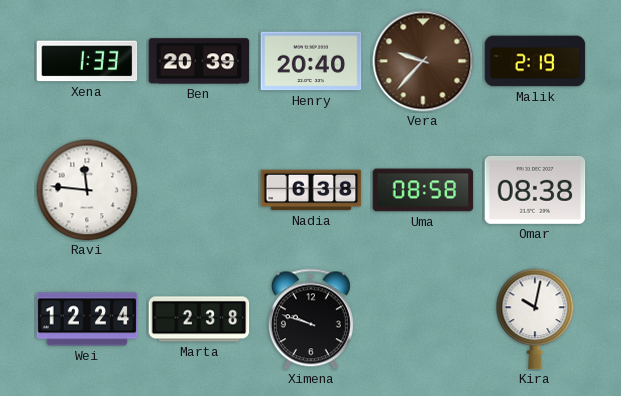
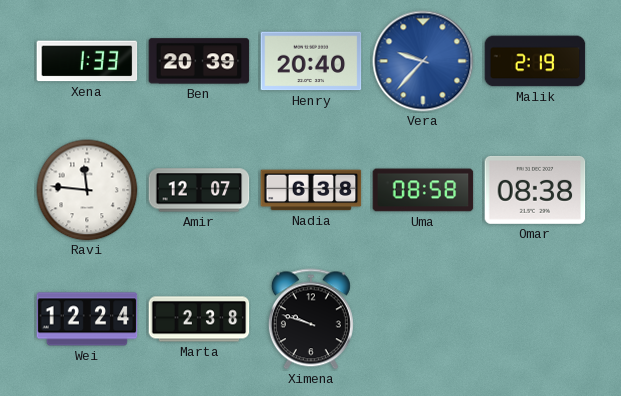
Vera dial: brown -> blue
Amir: none -> 12:07
Kira: 10:02 -> none
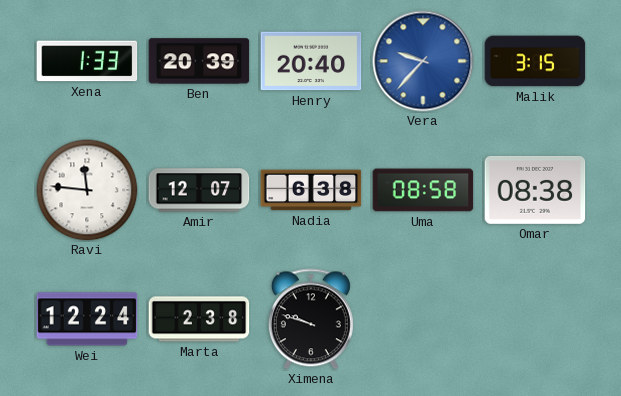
Malik: 2:19 -> 3:15
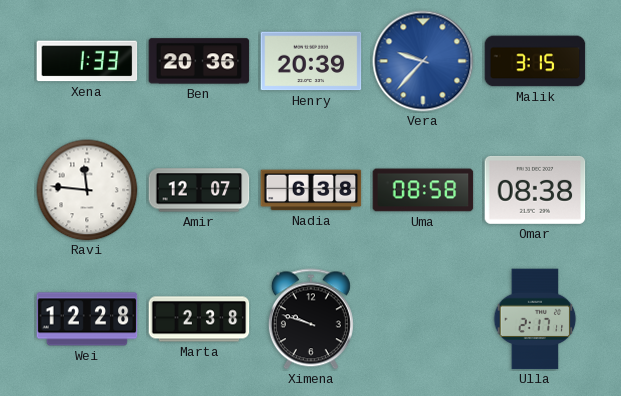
Ben: 20:39 -> 20:36
Henry: 20:40 -> 20:39
Wei: 12:24 -> 12:28
Ulla: none -> 2:17
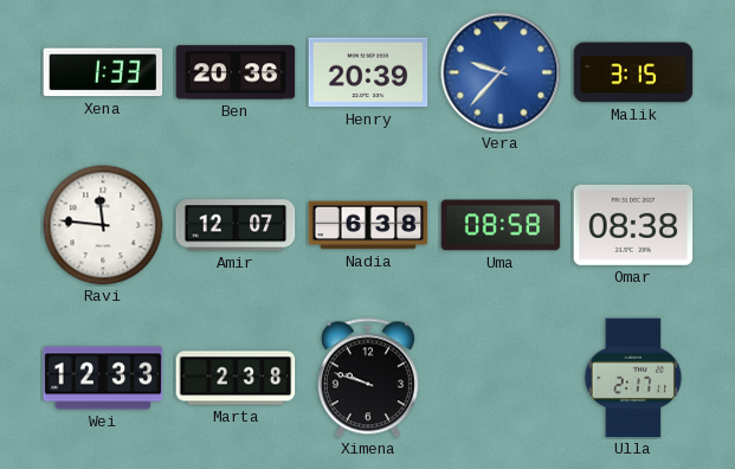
Wei: 12:28 -> 12:33
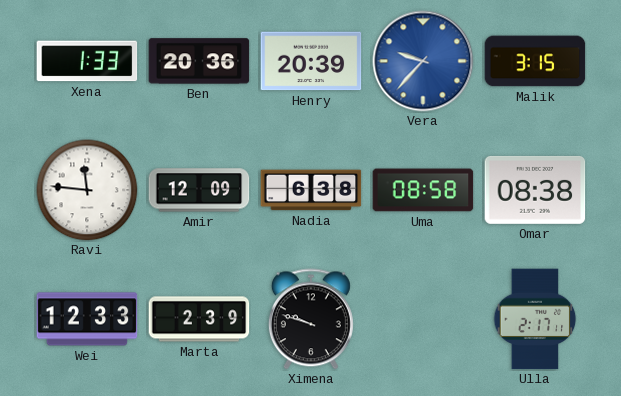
Amir: 12:07 -> 12:09
Marta: 2:38 -> 2:39
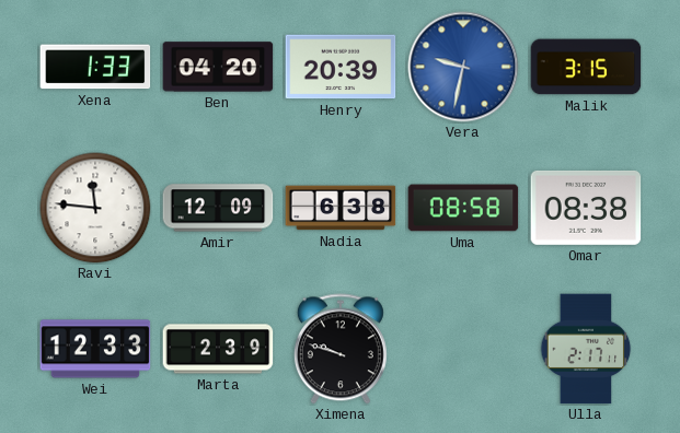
Ben: 20:36 -> 04:20
Vera: 9:37 -> 9:32
